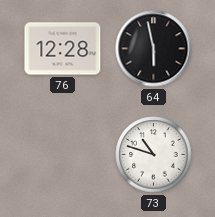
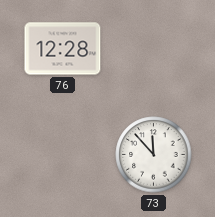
64: 5:58 -> none
73: 10:48 -> 11:53
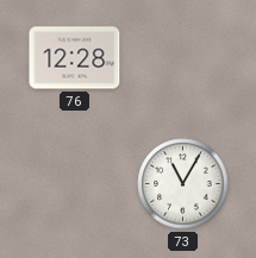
73: 11:53 -> 11:05
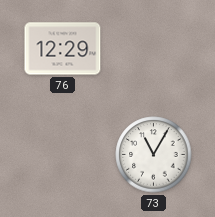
76: 12:28 -> 12:29
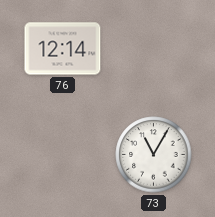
76: 12:29 -> 12:14
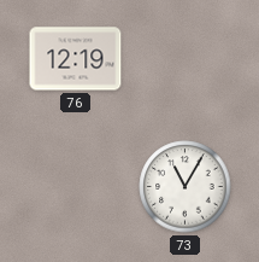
76: 12:14 -> 12:19
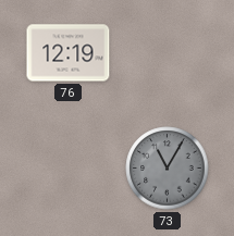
73 dial: white -> grey
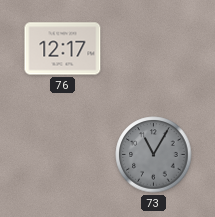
76: 12:19 -> 12:17
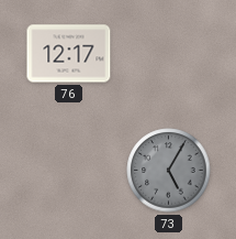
73: 11:05 -> 5:05
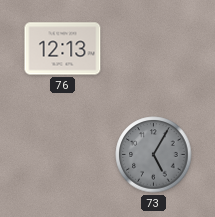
76: 12:17 -> 12:13
